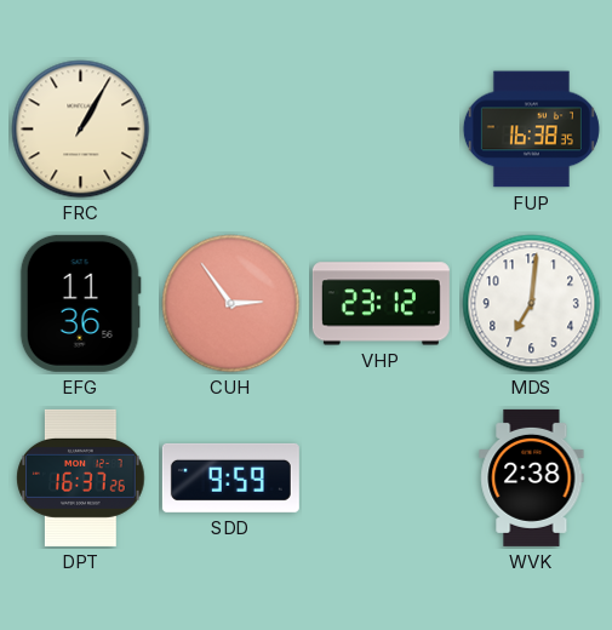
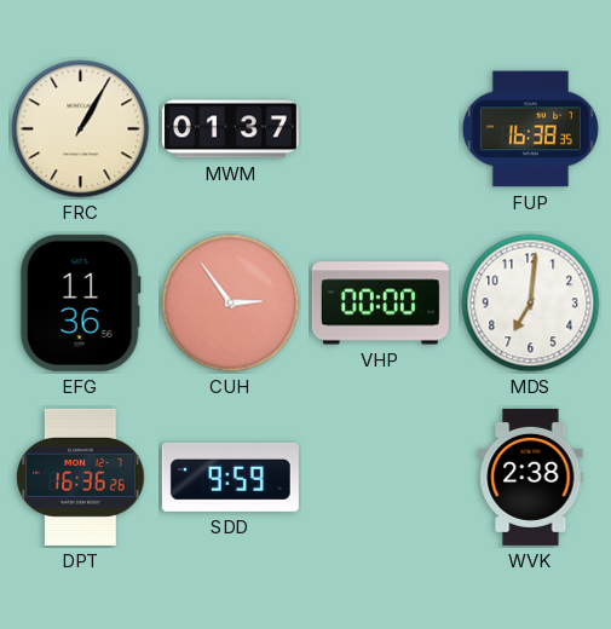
MWM: none -> 01:37
VHP: 23:12 -> 00:00
DPT: 16:37 -> 16:36
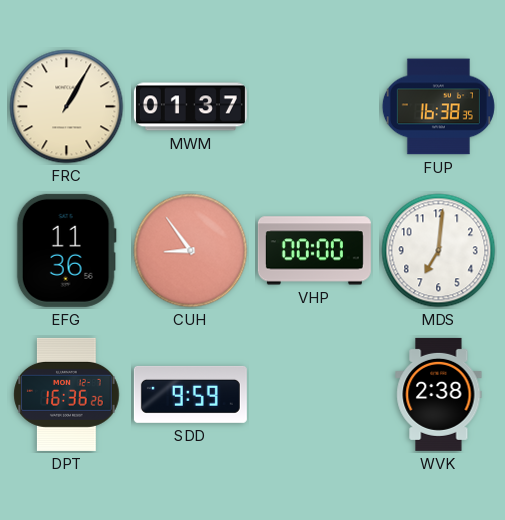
CUH: 2:54 -> 8:54
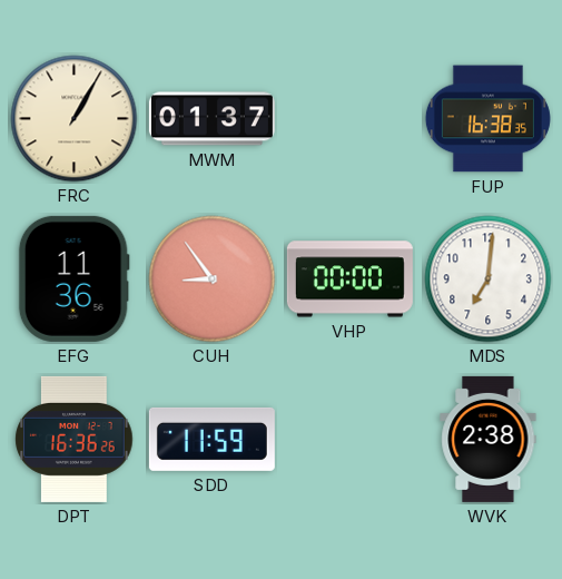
SDD: 9:59 -> 11:59
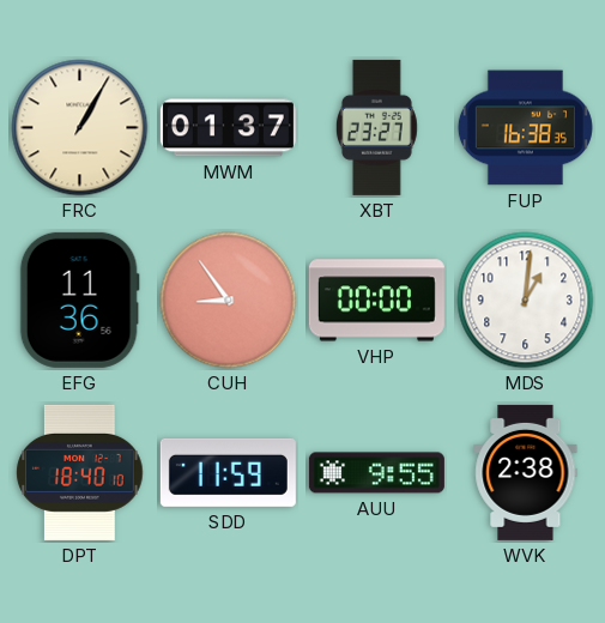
XBT: none -> 23:27
MDS: 7:01 -> 1:01
DPT: 16:36 -> 18:40
AUU: none -> 9:55
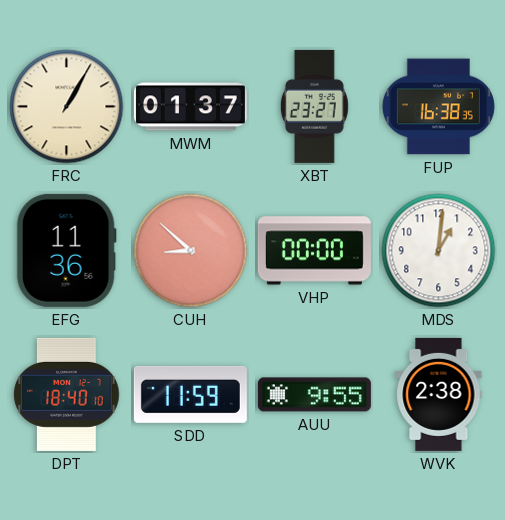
CUH: 8:54 -> 8:52
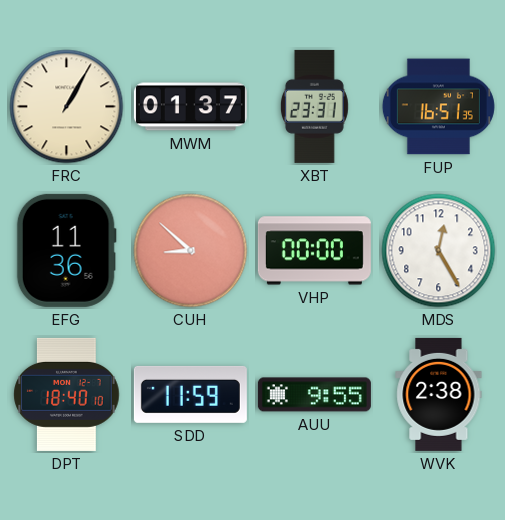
XBT: 23:27 -> 23:31
FUP: 16:38 -> 16:51
MDS: 1:01 -> 12:25
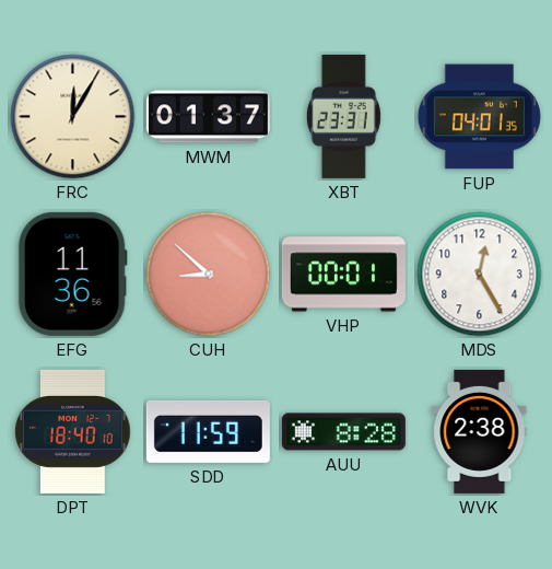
FRC: 1:05 -> 12:05
FUP: 16:51 -> 04:01
VHP: 00:00 -> 00:01
AUU: 9:55 -> 8:28
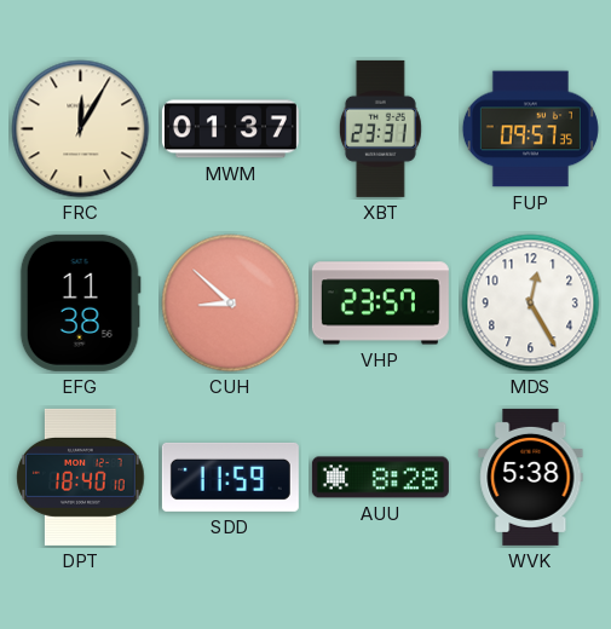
FUP: 04:01 -> 09:57
EFG: 11:36 -> 11:38
VHP: 00:01 -> 23:57
WVK: 2:38 -> 5:38
